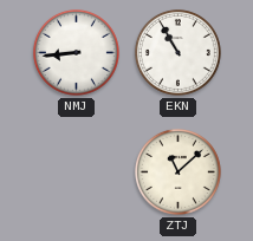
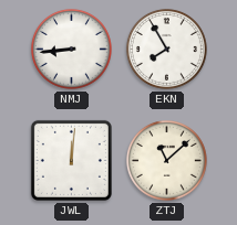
EKN: 10:55 -> 7:55
JWL: none -> 12:01
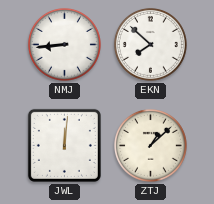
EKN: 7:55 -> 7:52
ZTJ: 11:08 -> 1:08
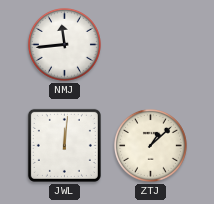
NMJ: 8:44 -> 11:44
EKN: 7:52 -> none
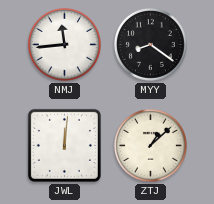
MYY: none -> 8:21
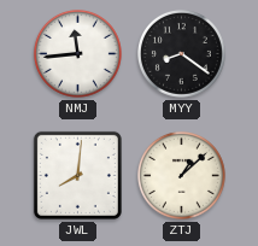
JWL: 12:01 -> 8:01
